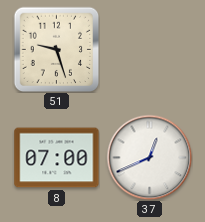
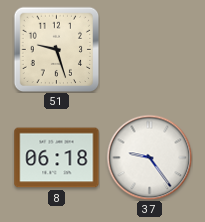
8: 07:00 -> 06:18
37: 12:41 -> 9:24
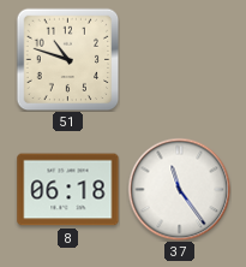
51: 9:27 -> 10:48
37: 9:24 -> 11:24
